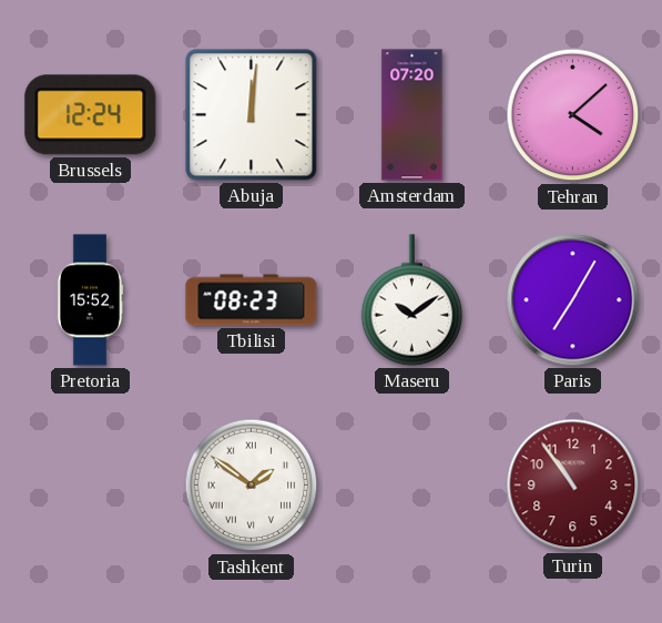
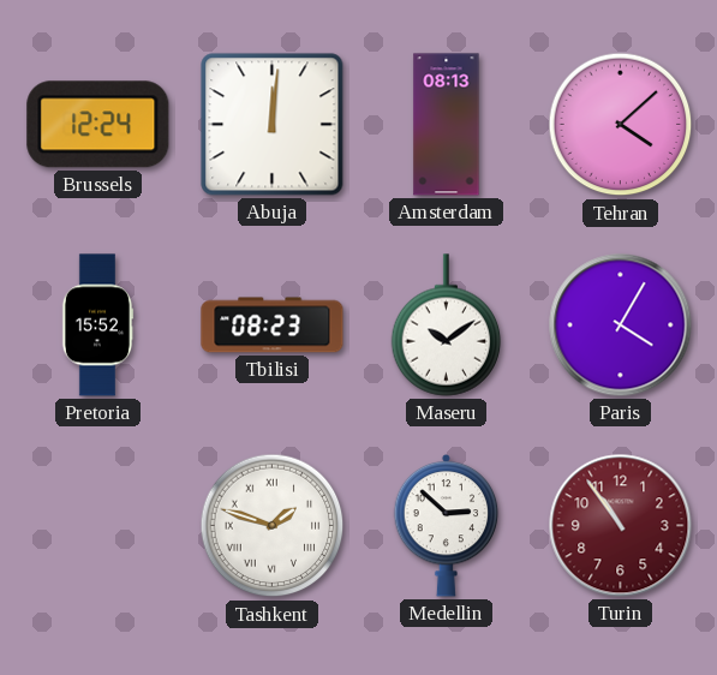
Amsterdam: 07:20 -> 08:13
Paris: 7:05 -> 4:05
Tashkent: 1:51 -> 1:48
Medellin: none -> 2:52
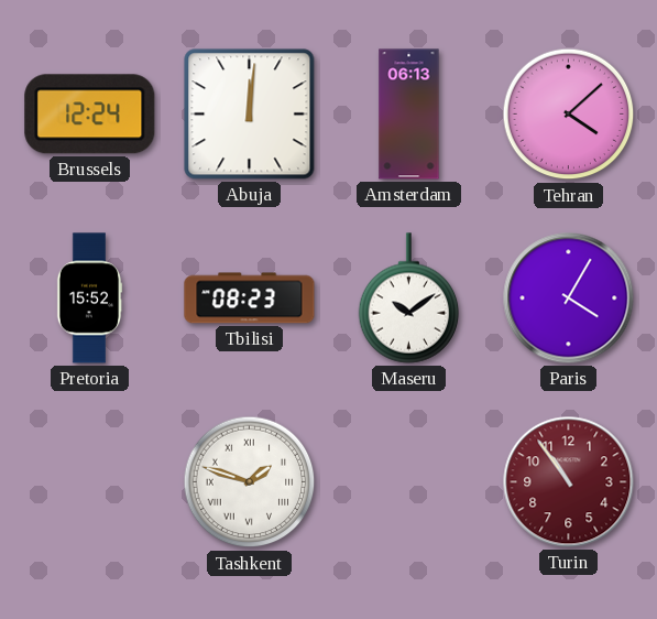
Amsterdam: 08:13 -> 06:13
Medellin: 2:52 -> none
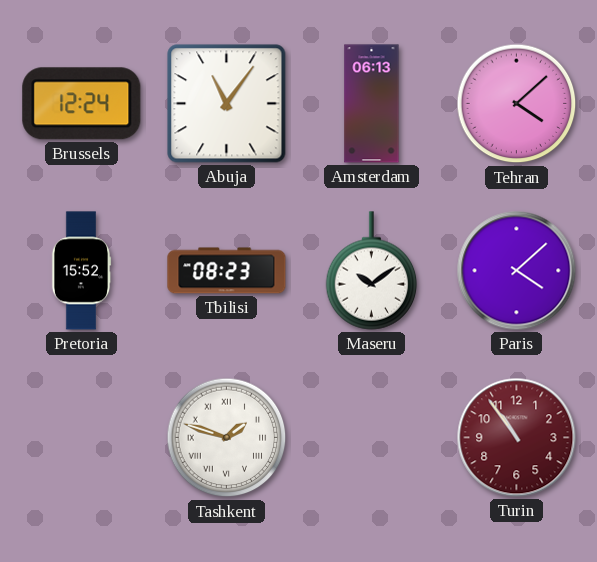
Abuja: 12:01 -> 11:06
Paris: 4:05 -> 4:08
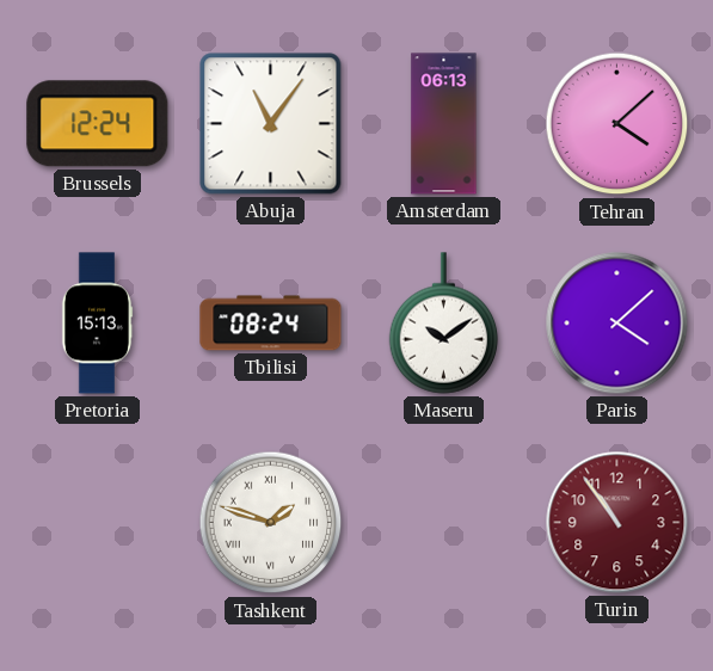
Pretoria: 15:52 -> 15:13
Tbilisi: 08:23 -> 08:24
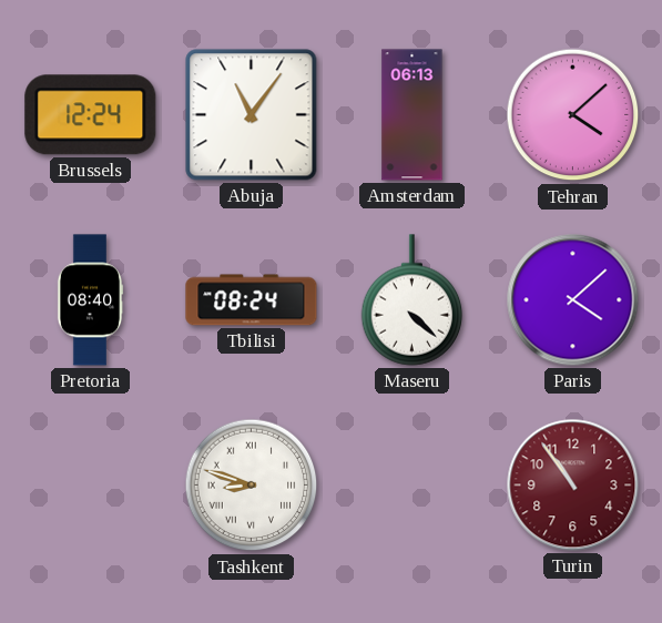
Pretoria: 15:13 -> 08:40
Maseru: 10:09 -> 4:22
Tashkent: 1:48 -> 8:48
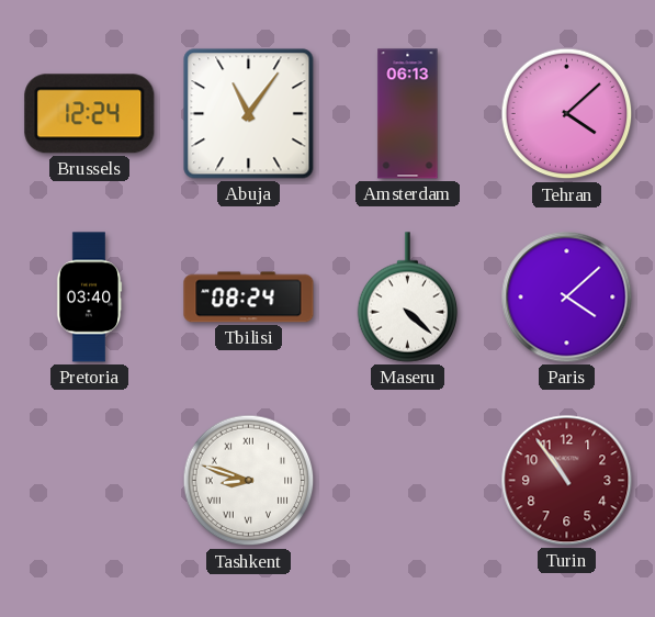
Pretoria: 08:40 -> 03:40
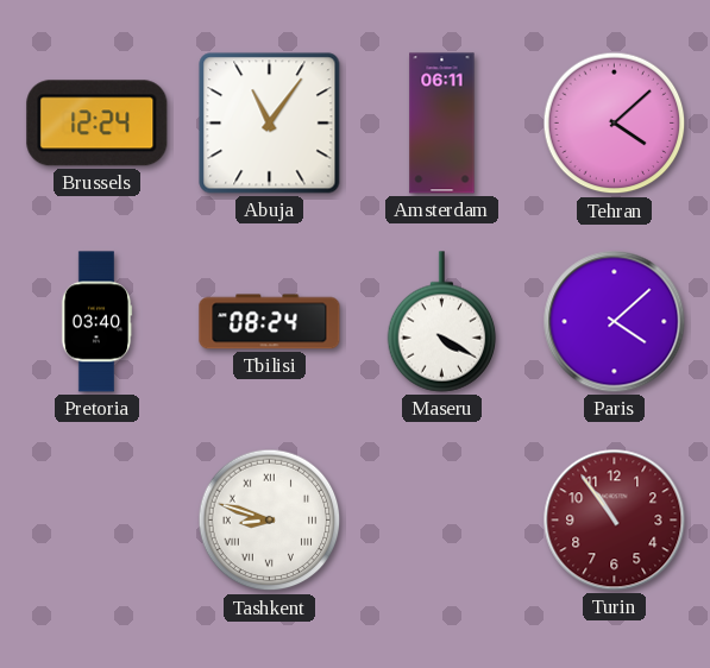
Amsterdam: 06:13 -> 06:11
Maseru: 4:22 -> 4:20
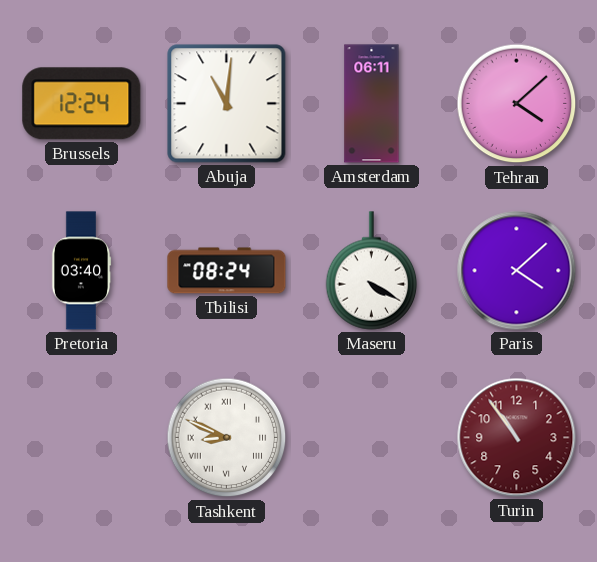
Abuja: 11:06 -> 11:01
Tashkent: 8:48 -> 8:49
